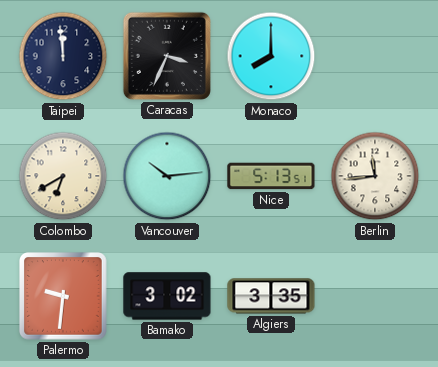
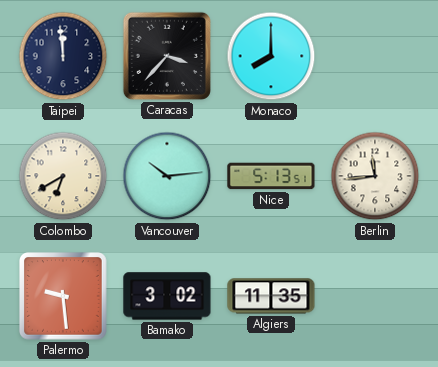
Caracas: 3:34 -> 3:37
Palermo: 9:31 -> 9:29
Algiers: 3:35 -> 11:35
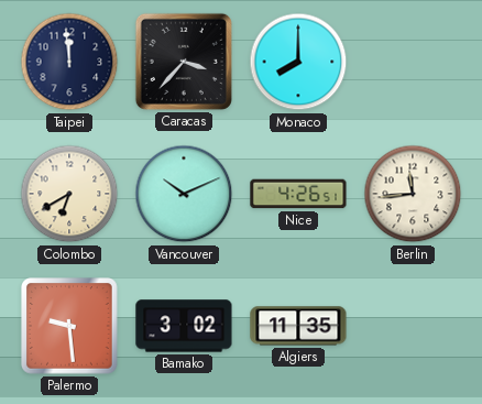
Vancouver: 10:14 -> 10:11
Nice: 5:13 -> 4:26
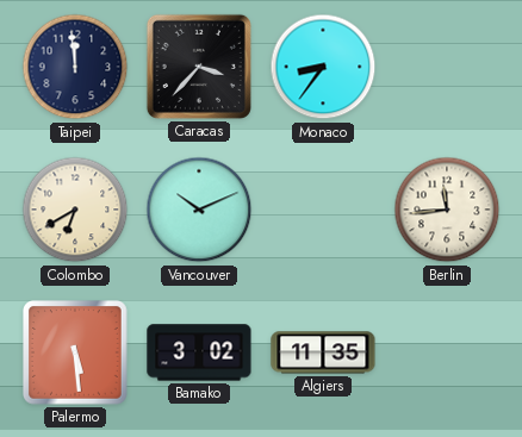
Monaco: 8:00 -> 8:36
Nice: 4:26 -> none
Palermo: 9:29 -> 5:29
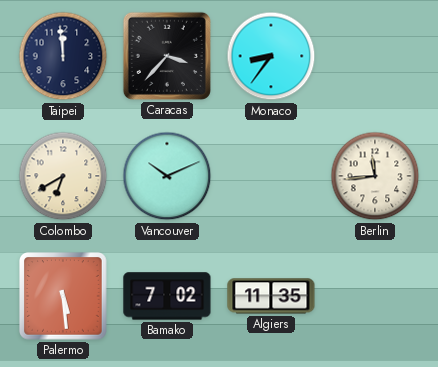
Bamako: 3:02 -> 7:02
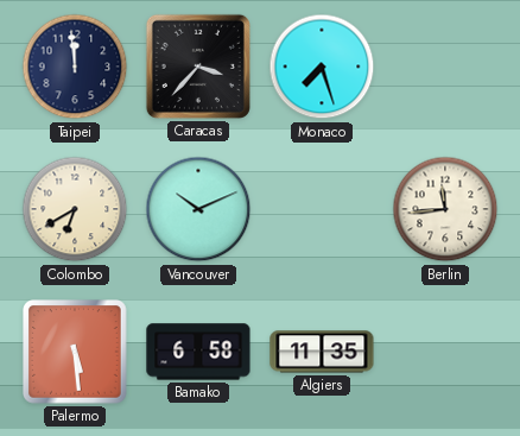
Monaco: 8:36 -> 7:27
Bamako: 7:02 -> 6:58
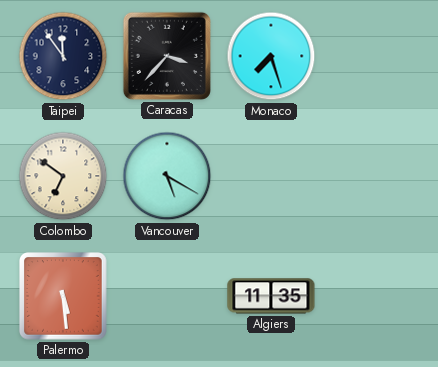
Taipei: 11:59 -> 11:54
Colombo: 6:40 -> 6:51
Vancouver: 10:11 -> 5:20
Berlin: 11:44 -> none
Bamako: 6:58 -> none
